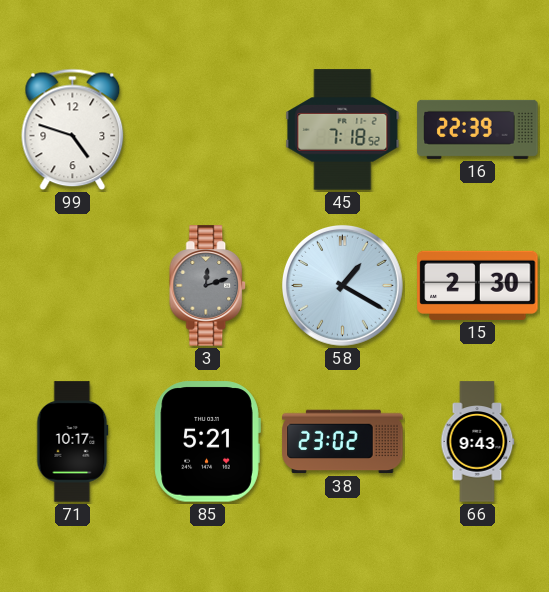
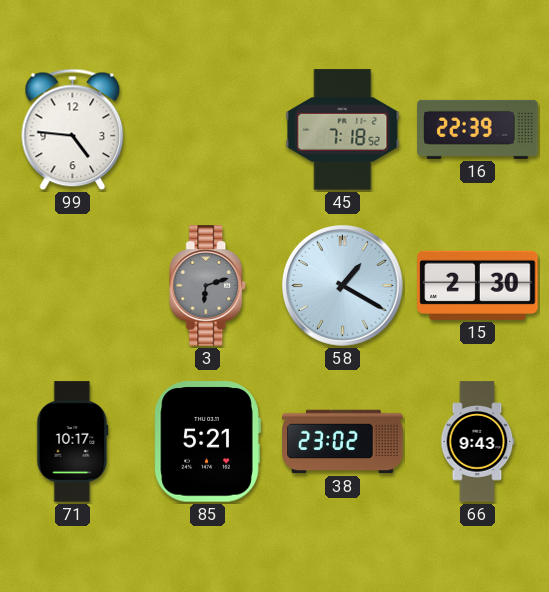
99: 4:48 -> 4:46
3: 12:12 -> 6:12
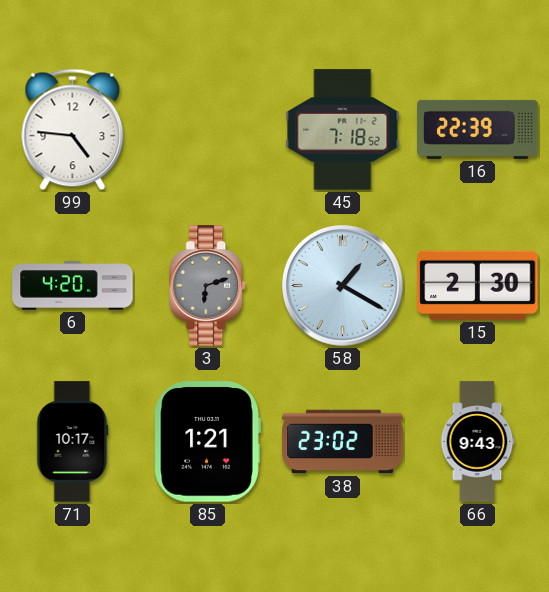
6: none -> 4:20
85: 5:21 -> 1:21
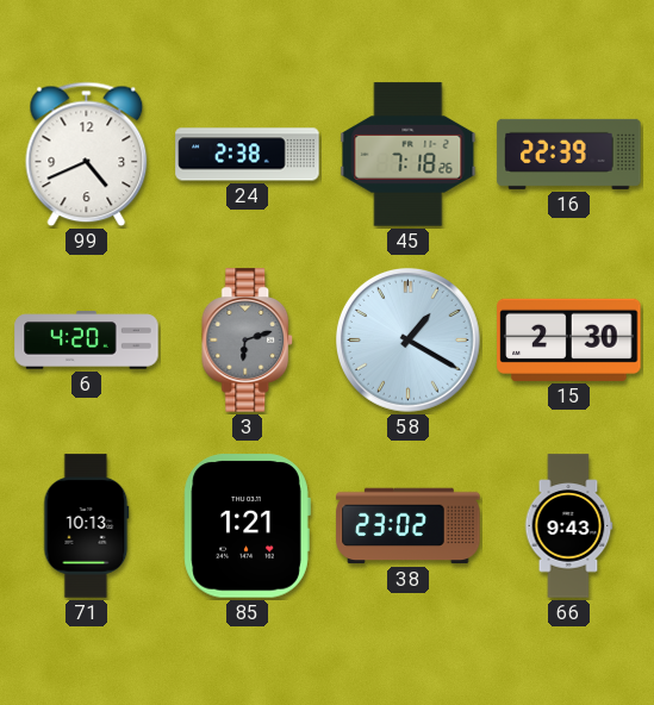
99: 4:46 -> 4:41
24: none -> 2:38
45: 7:18:52 -> 7:18:26
71: 10:17 -> 10:13
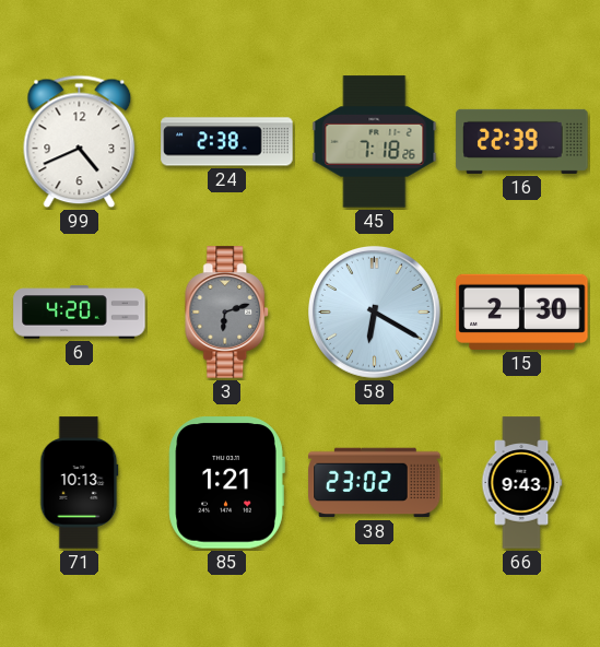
58: 1:20 -> 6:20
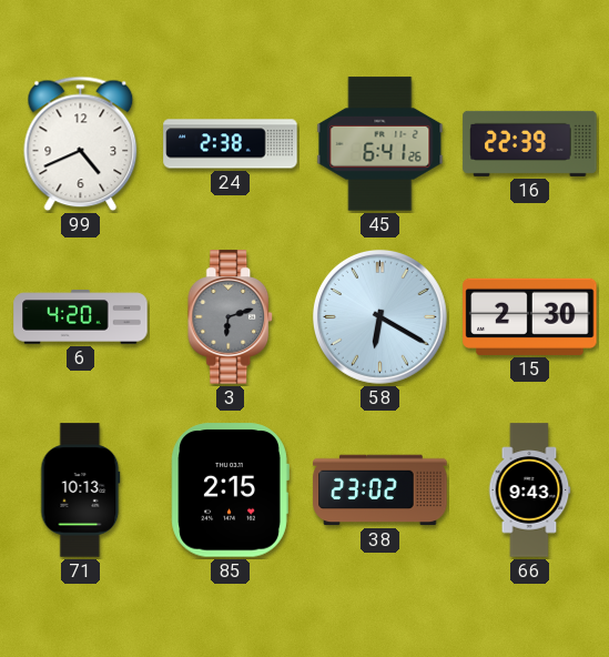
45: 7:18 -> 6:41
85: 1:21 -> 2:15
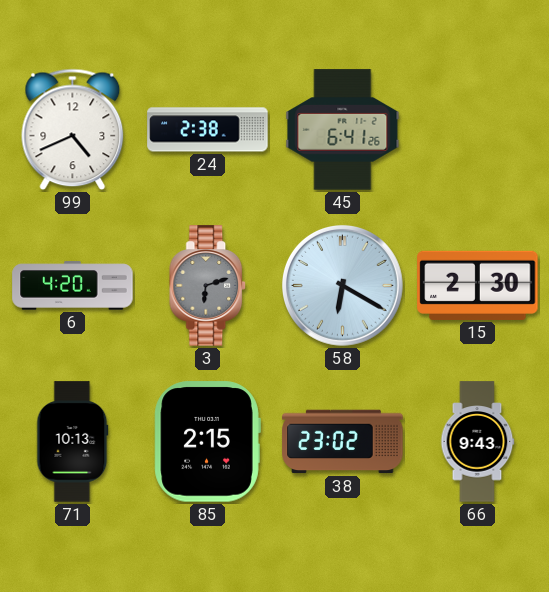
16: 22:39 -> none
